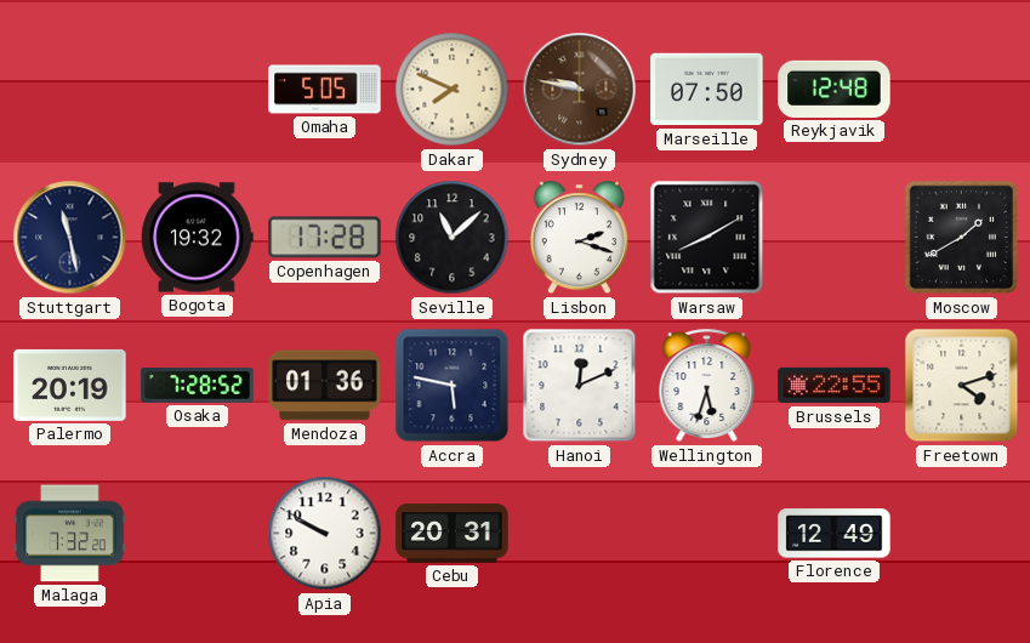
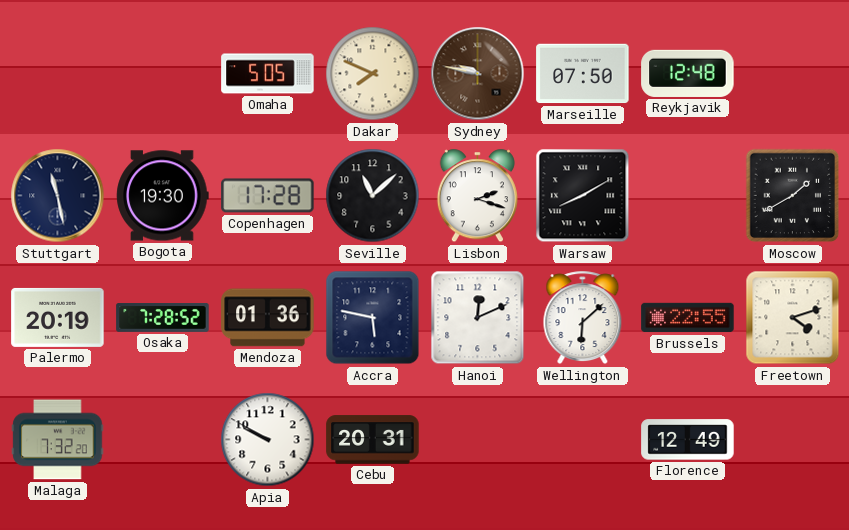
Bogota: 19:32 -> 19:30
Wellington: 5:33 -> 6:08
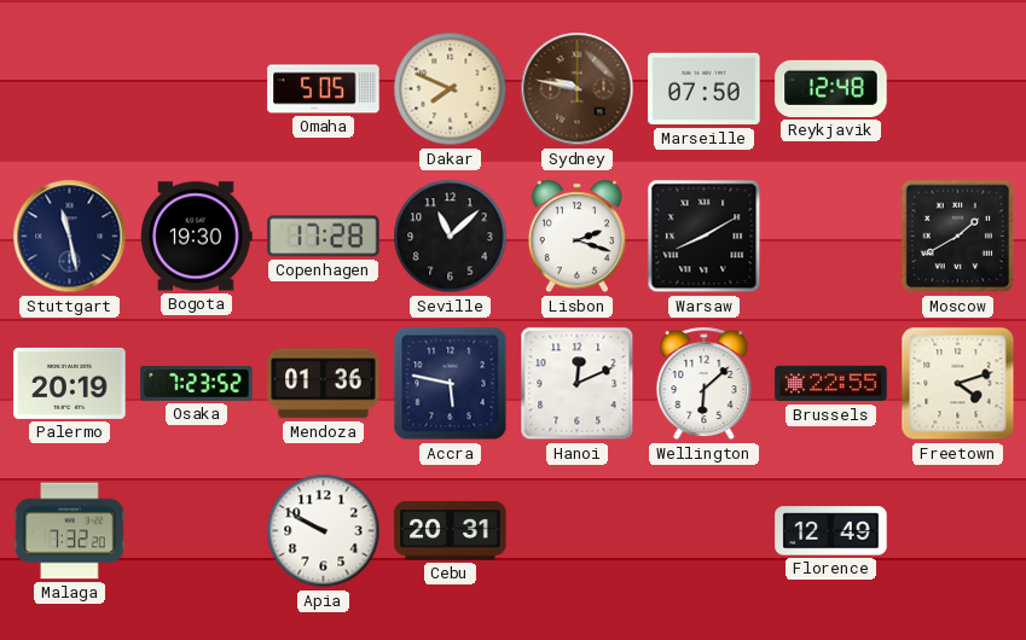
Osaka: 7:28 -> 7:23
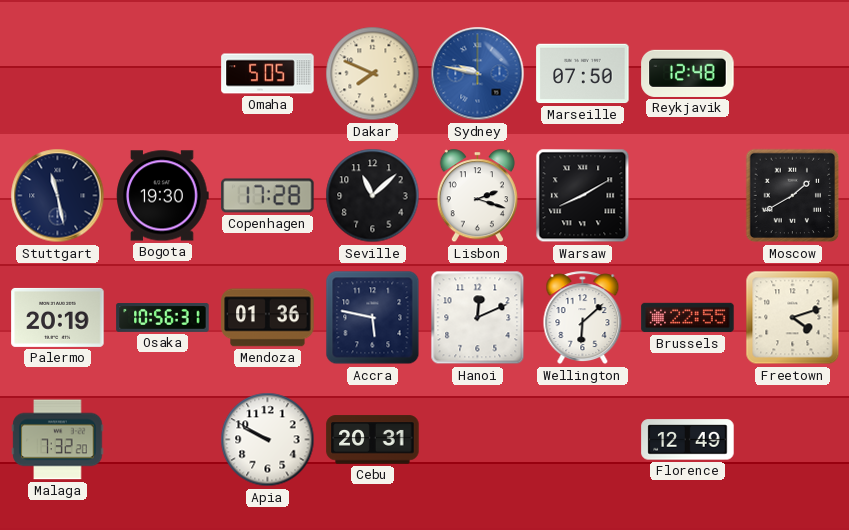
Sydney dial: brown -> blue
Osaka: 7:23 -> 10:56
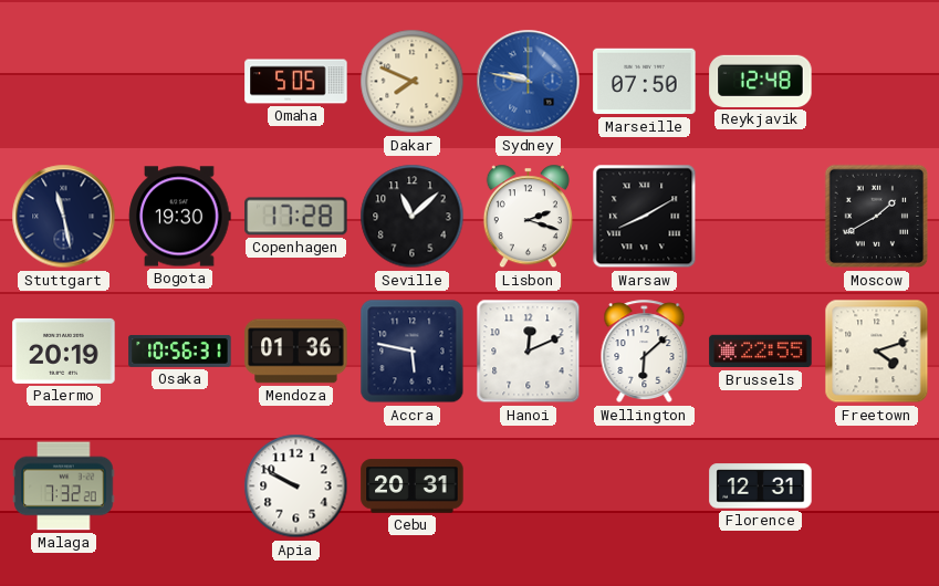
Florence: 12:49 -> 12:31
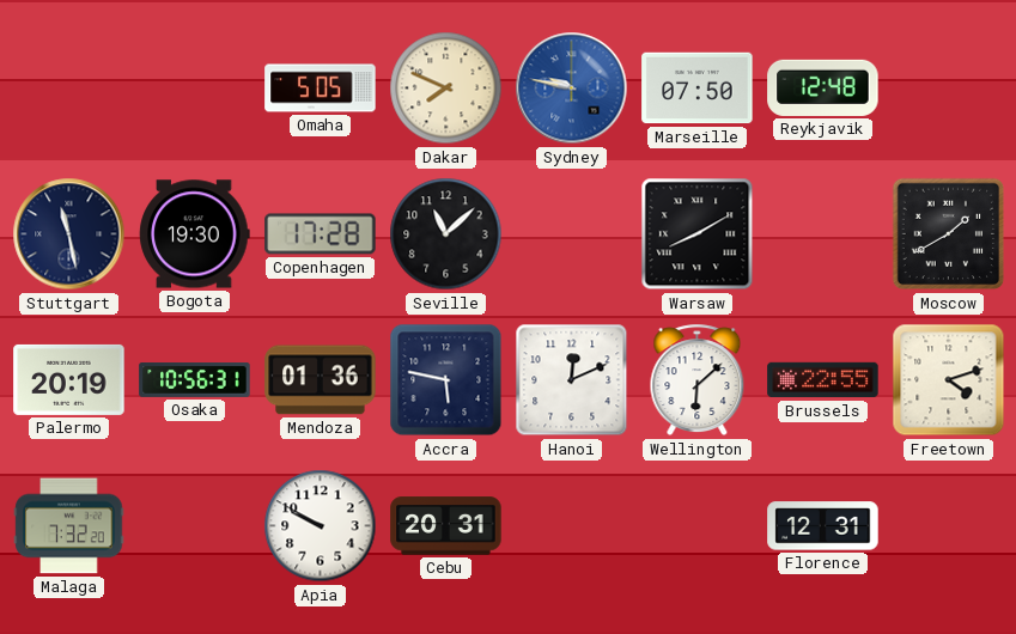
Lisbon: 2:18 -> none
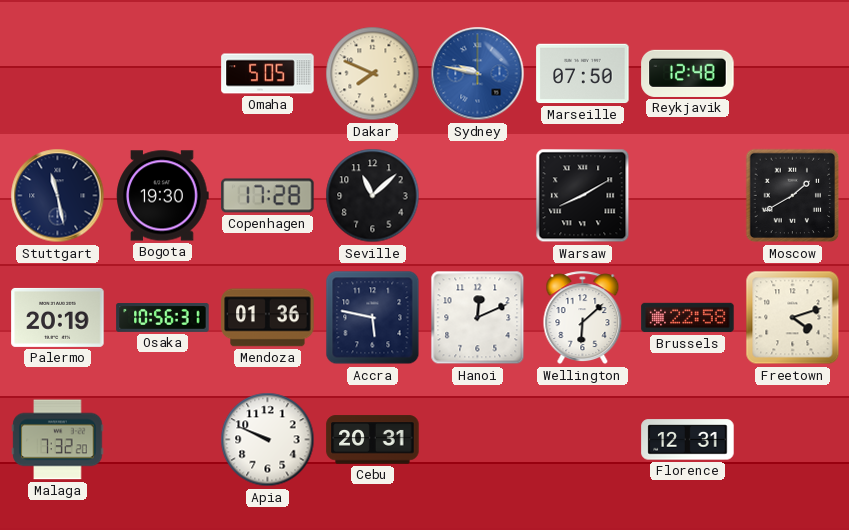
Brussels: 22:55 -> 22:58
Apia: 9:50 -> 9:49
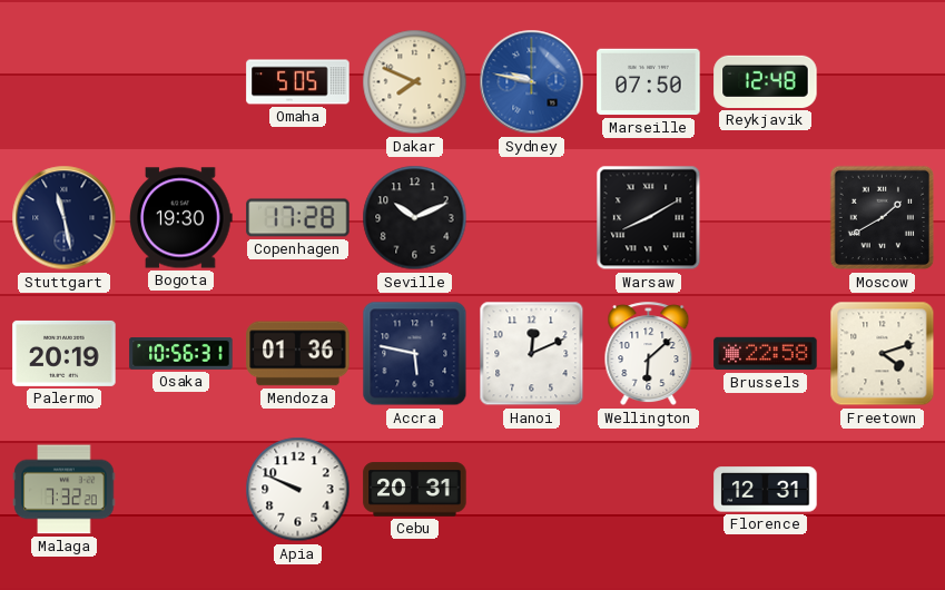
Seville: 11:08 -> 10:11
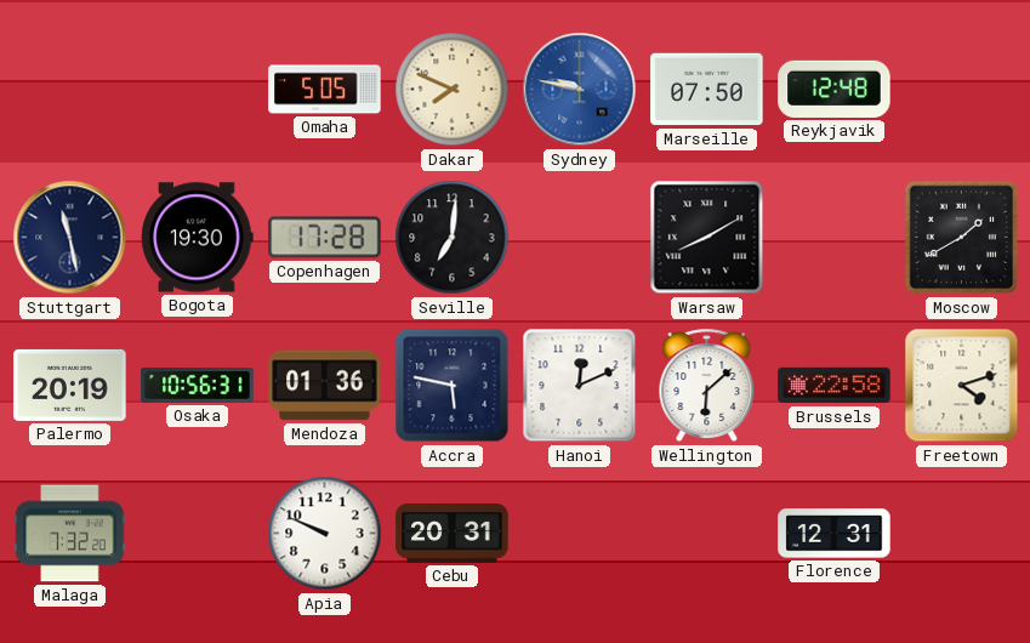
Seville: 10:11 -> 7:01
